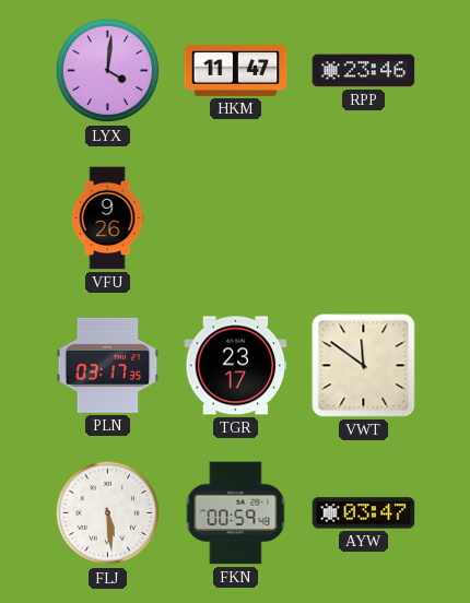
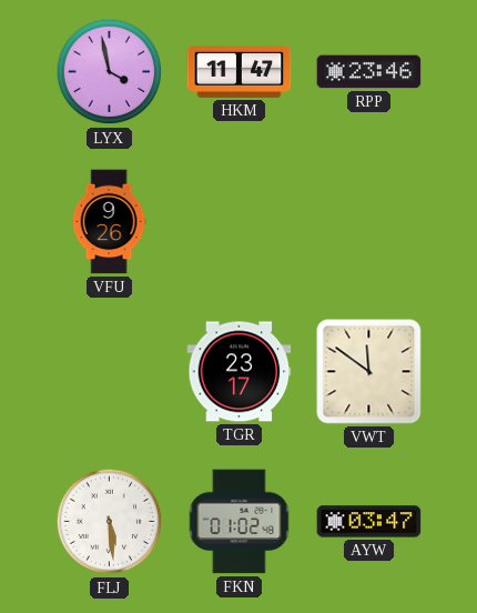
LYX: 4:01 -> 3:58
PLN: 03:17 -> none
FKN: 00:59 -> 01:02
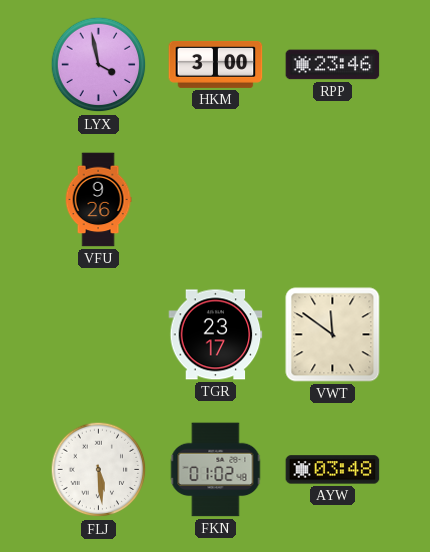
HKM: 11:47 -> 3:00
AYW: 03:47 -> 03:48
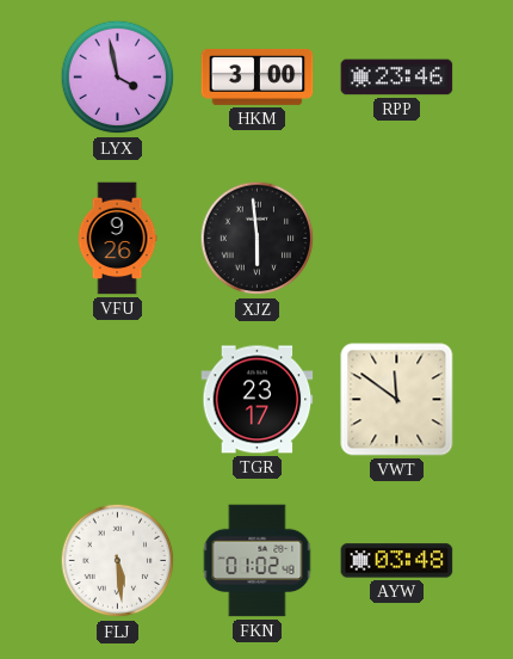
XJZ: none -> 5:59
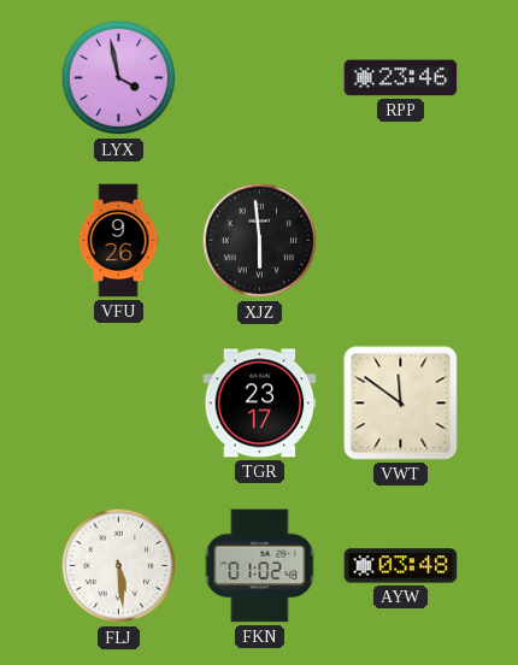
HKM: 3:00 -> none
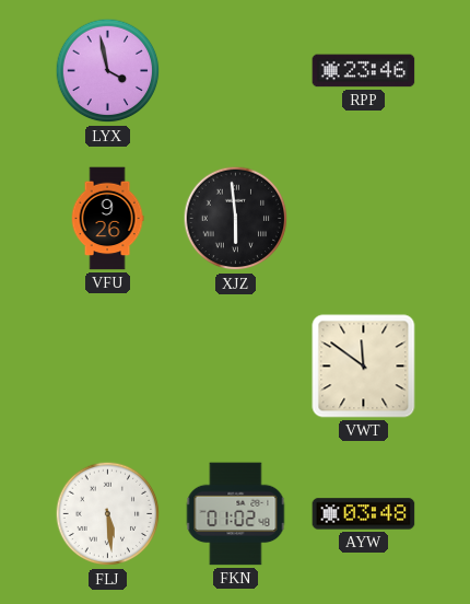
TGR: 23:17 -> none
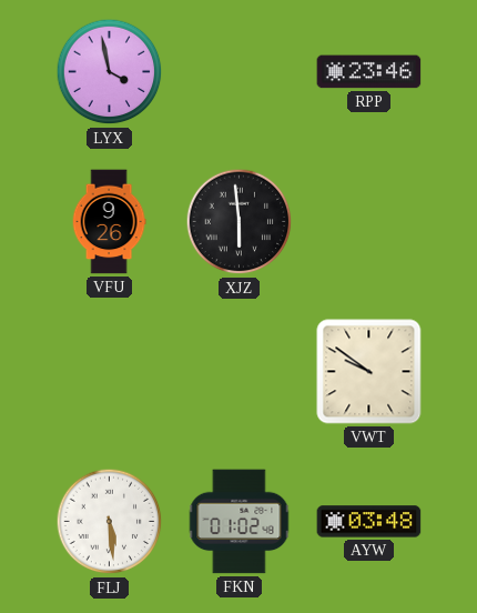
VWT: 11:51 -> 9:51
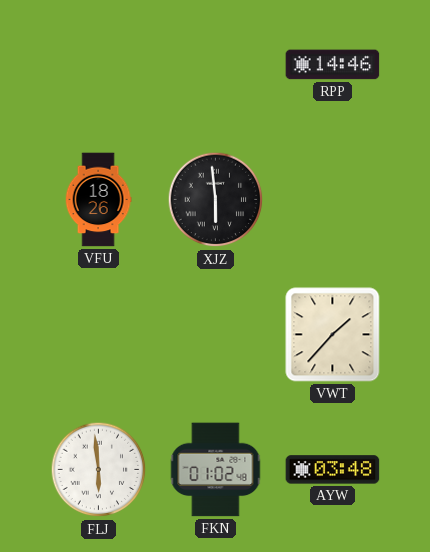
LYX: 3:58 -> none
RPP: 23:46 -> 14:46
VFU: 9:26 -> 18:26
VWT: 9:51 -> 1:37
FLJ: 5:29 -> 5:59
